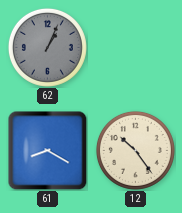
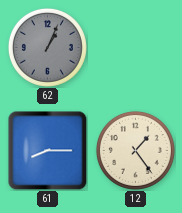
61: 8:20 -> 8:15
12: 10:24 -> 1:24
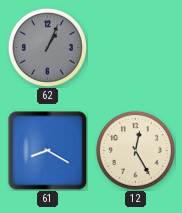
61: 8:15 -> 8:20
12: 1:24 -> 12:25
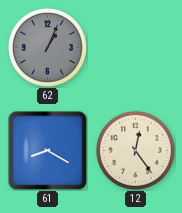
12: 12:25 -> 12:24
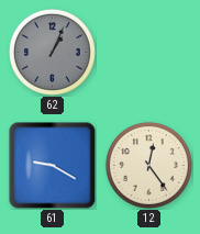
61: 8:20 -> 9:20
